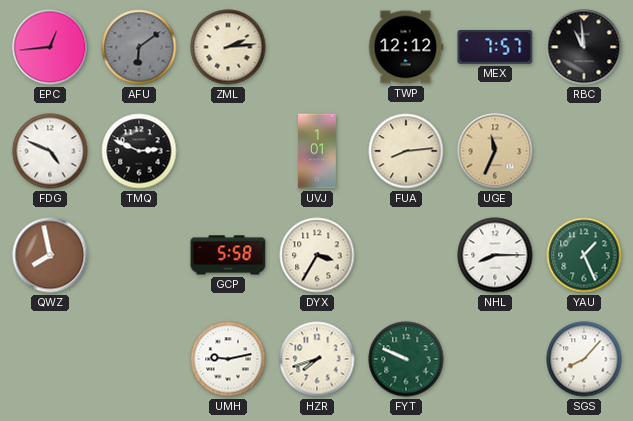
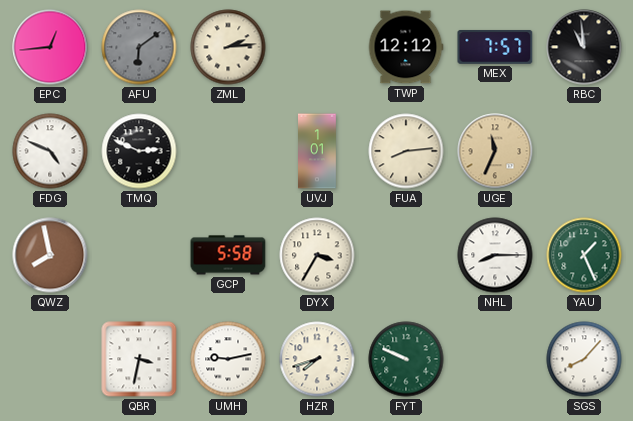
QBR: none -> 3:32
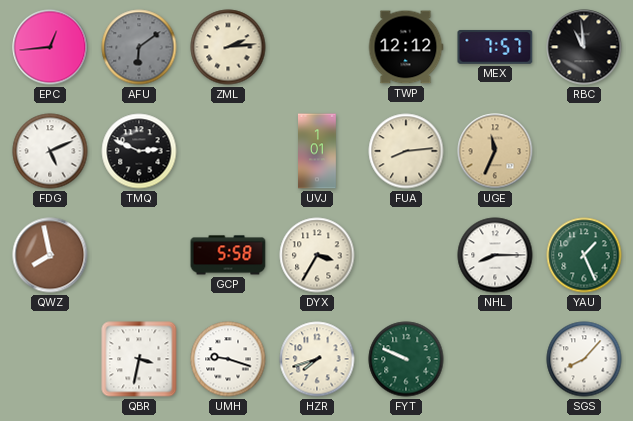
FDG: 4:49 -> 5:11
UMH: 9:13 -> 9:18
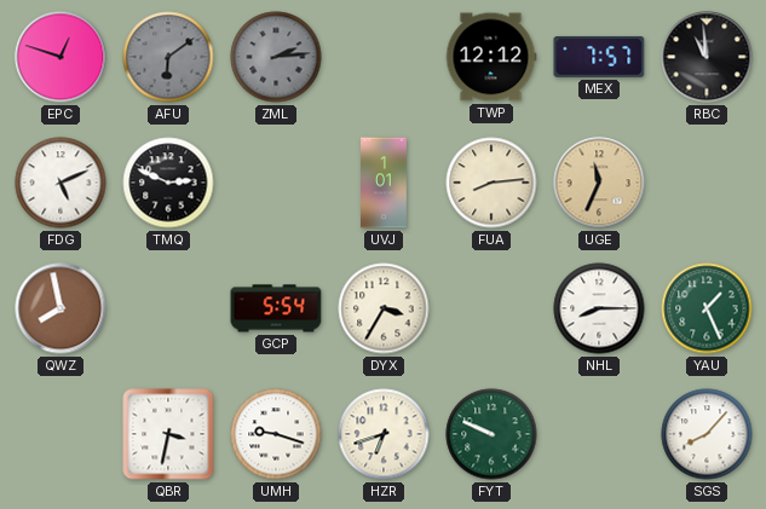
EPC: 12:44 -> 12:48
ZML dial: cream -> grey
GCP: 5:58 -> 5:54
HZR: 7:42 -> 6:42
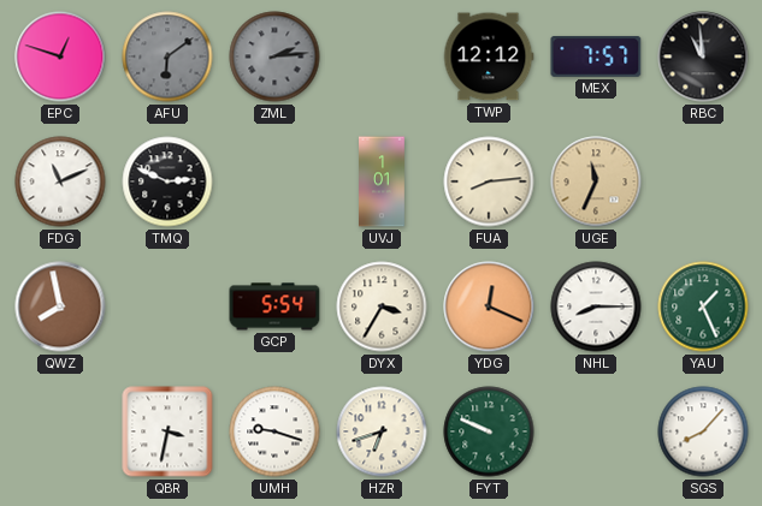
FDG: 5:11 -> 11:11
YDG: none -> 12:19
